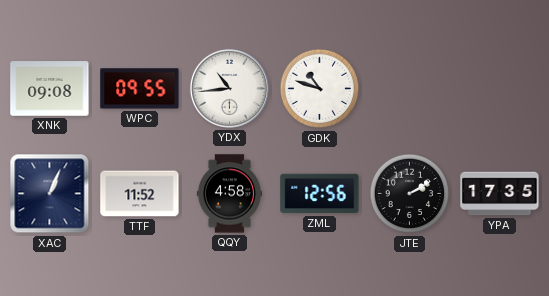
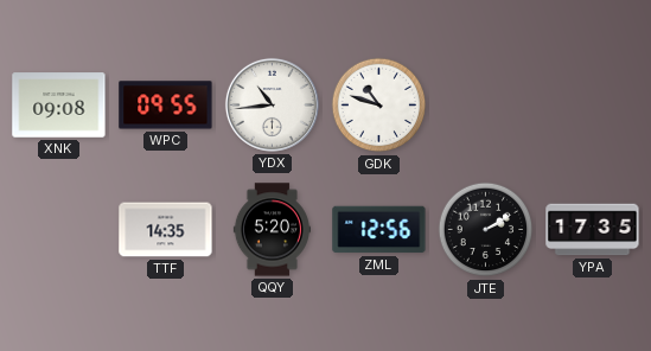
XAC: 1:04 -> none
TTF: 11:52 -> 14:35
QQY: 4:58 -> 5:20
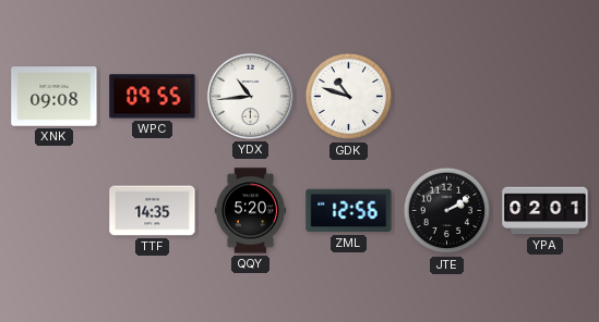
YPA: 17:35 -> 02:01
